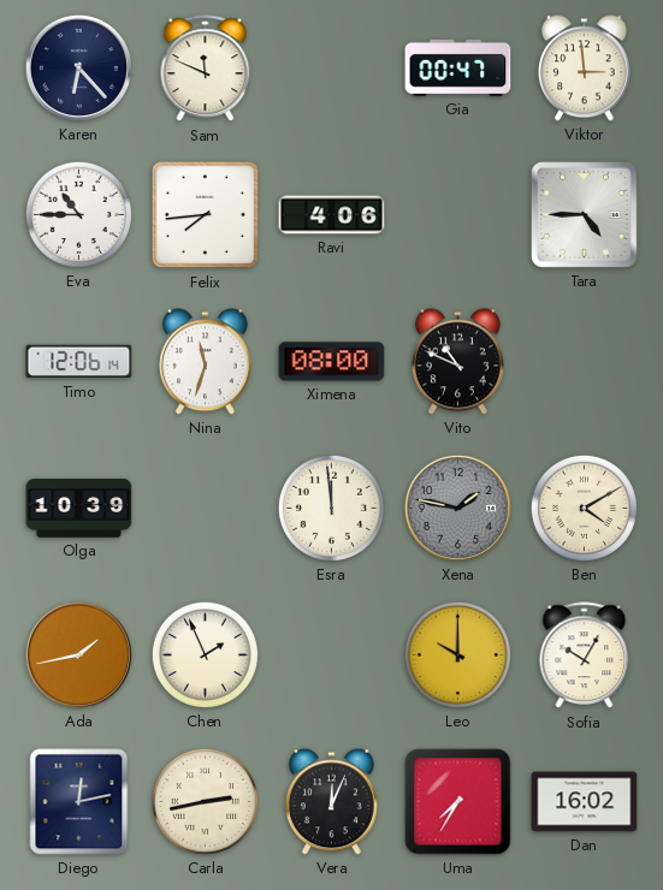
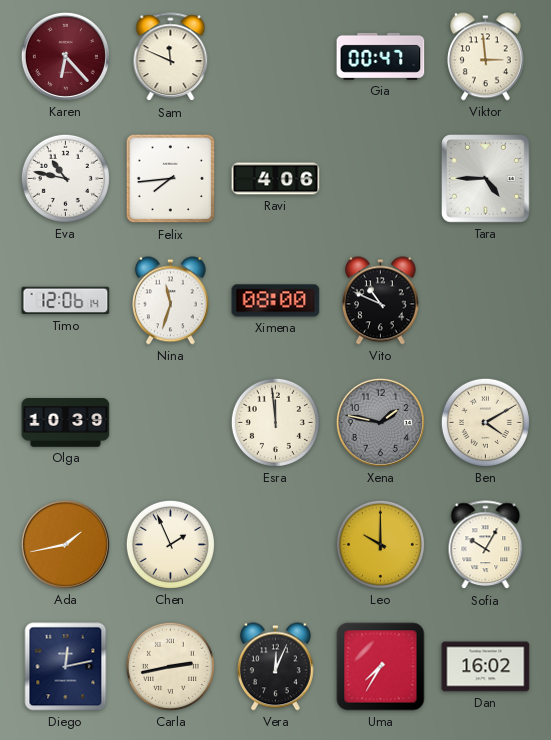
Karen dial: navy -> burgundy
Eva: 10:45 -> 10:47
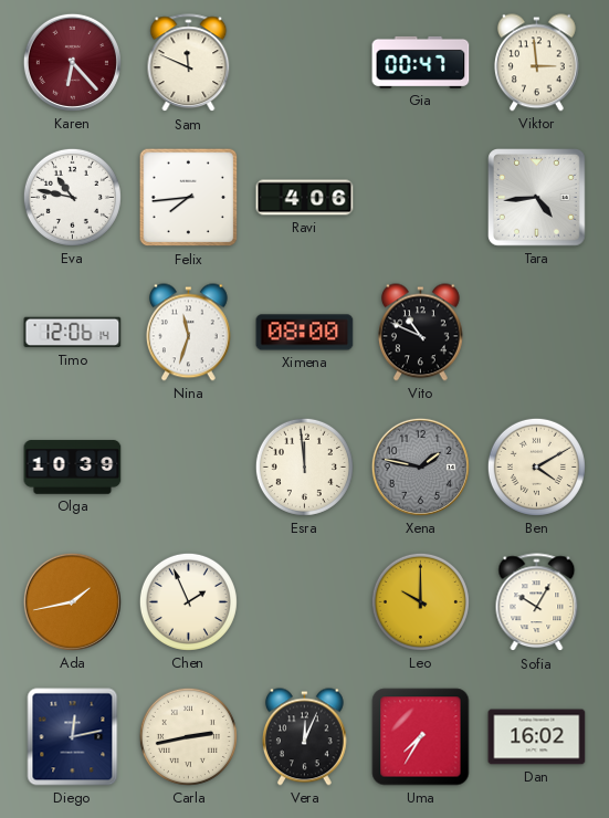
Tara: 4:45 -> 4:44
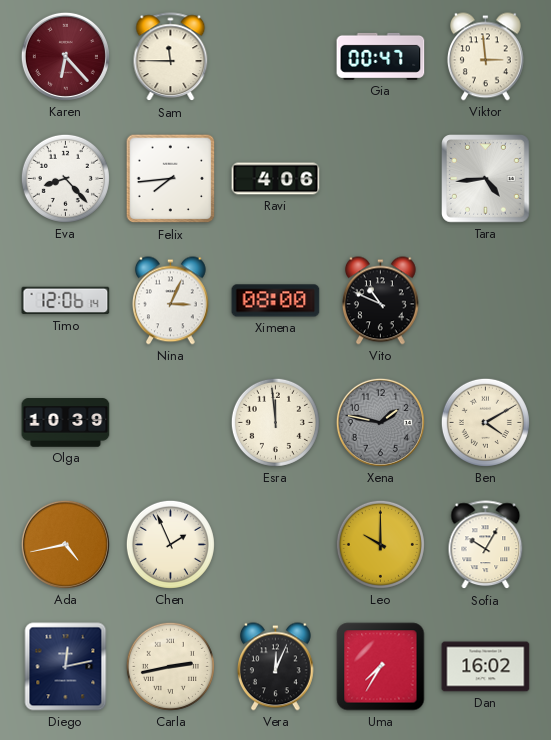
Sam: 11:49 -> 11:45
Eva: 10:47 -> 8:23
Nina: 11:33 -> 3:04
Ada: 1:43 -> 4:43
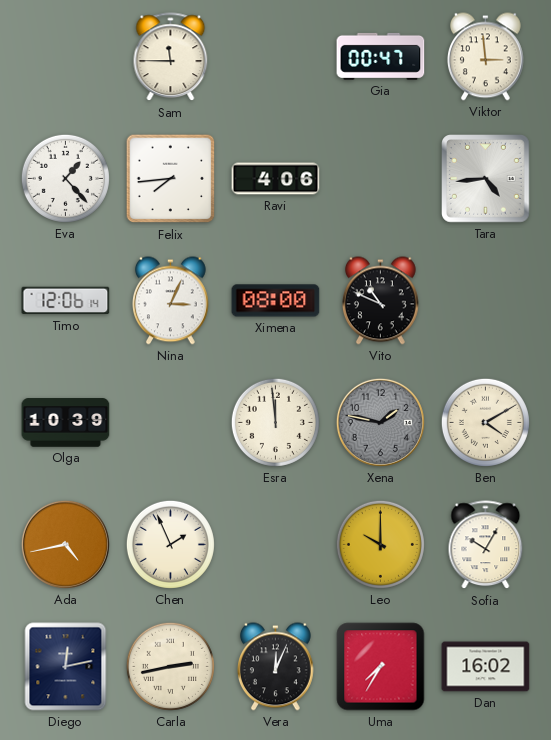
Karen: 6:23 -> none
Eva: 8:23 -> 1:23
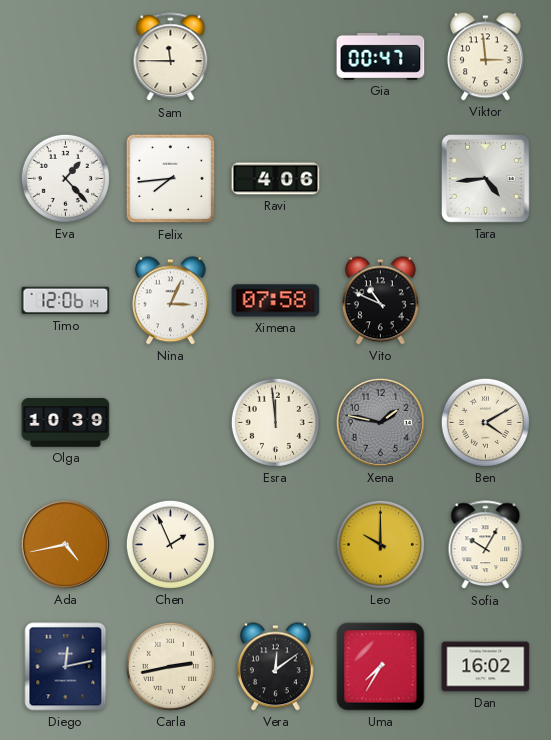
Ximena: 08:00 -> 07:58
Vera: 12:04 -> 12:09
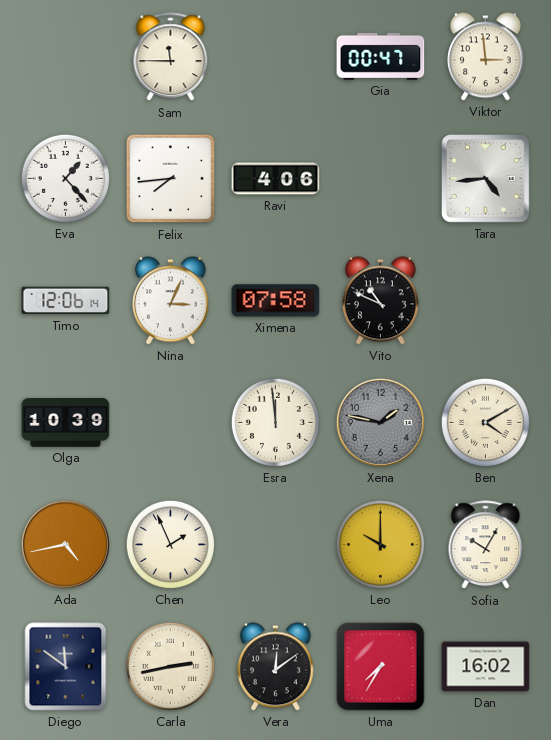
Diego: 12:13 -> 11:51
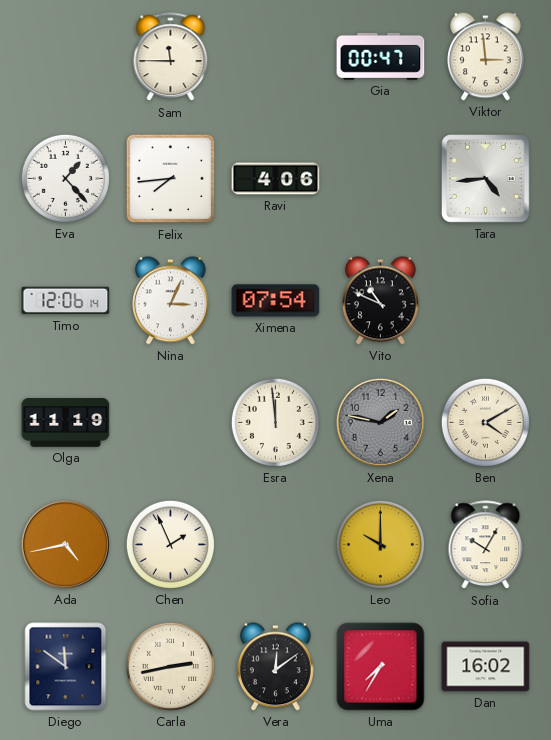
Ximena: 07:58 -> 07:54
Olga: 10:39 -> 11:19
